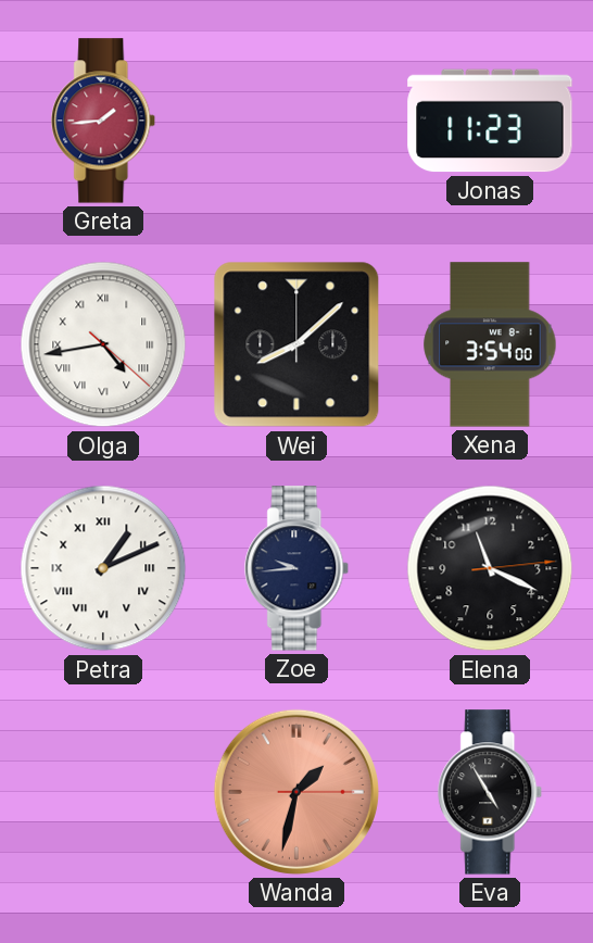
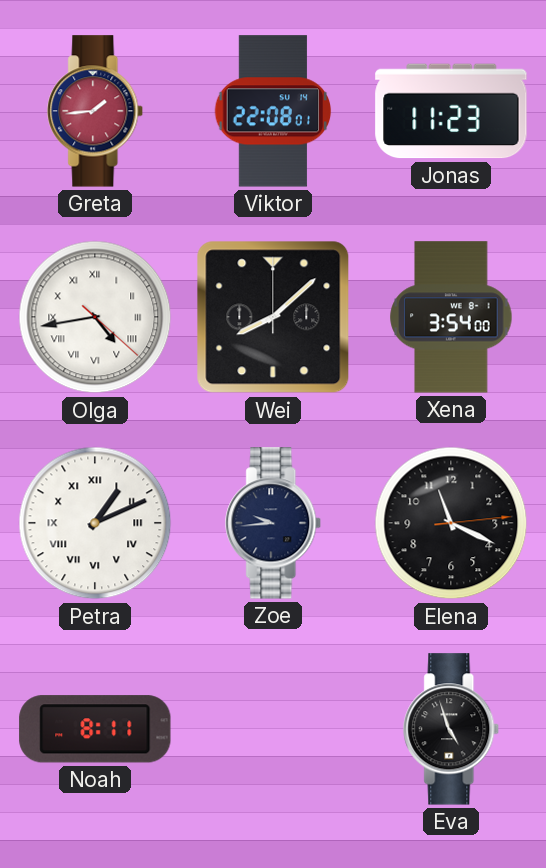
Viktor: none -> 22:08
Noah: none -> 8:11
Wanda: 1:32 -> none
Eva: 4:55 -> 4:57
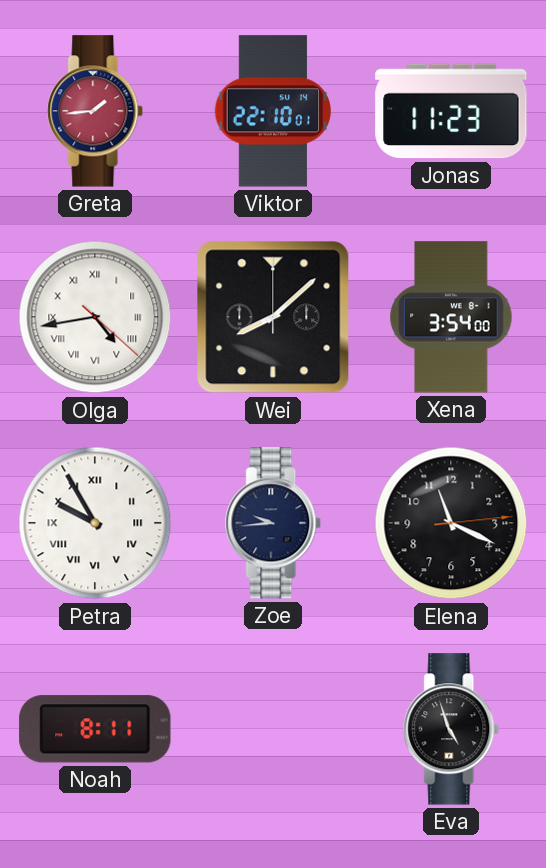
Viktor: 22:08 -> 22:10
Petra: 1:11 -> 9:55
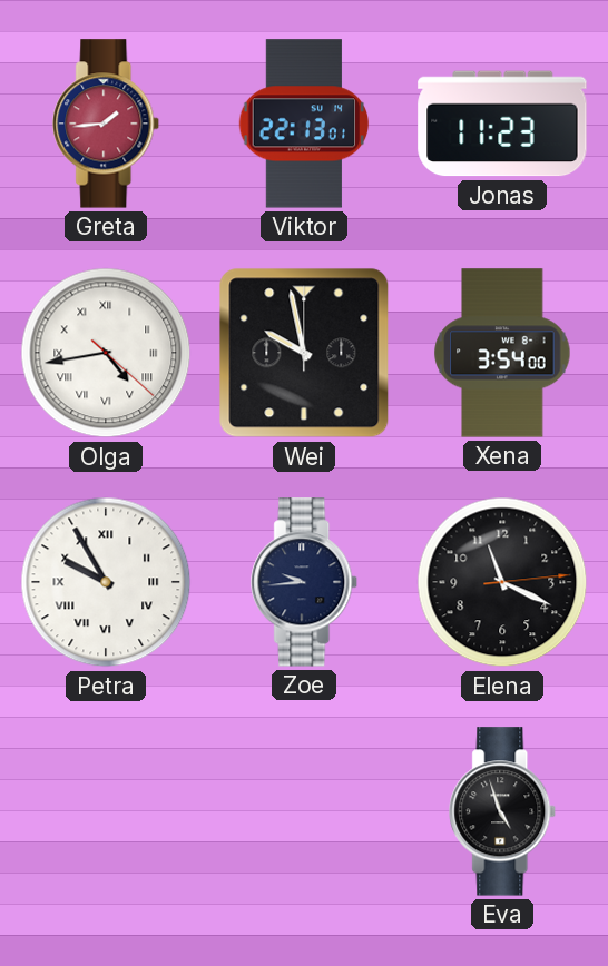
Viktor: 22:10 -> 22:13
Wei: 8:08 -> 9:58
Noah: 8:11 -> none
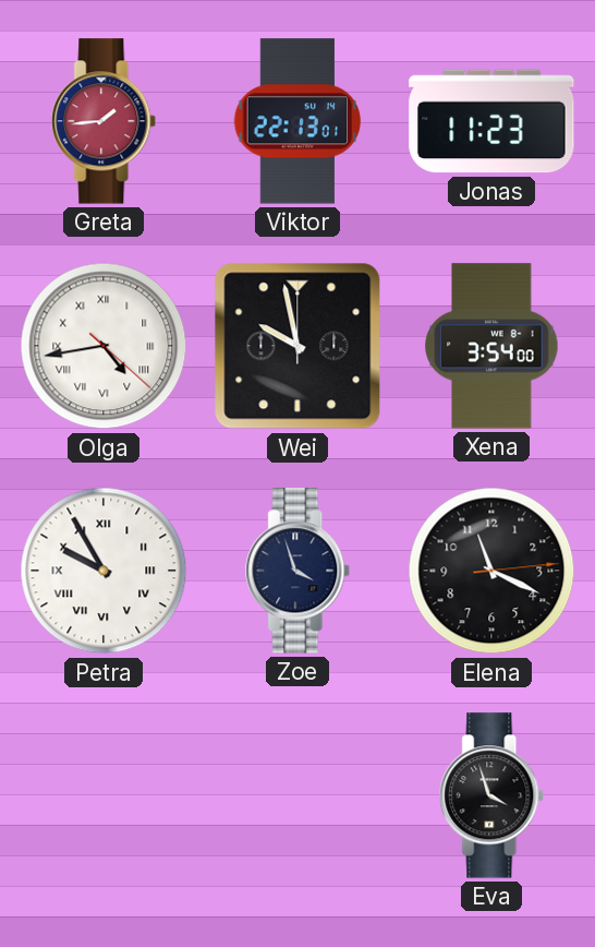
Zoe: 9:44 -> 3:57
Eva: 4:57 -> 3:57
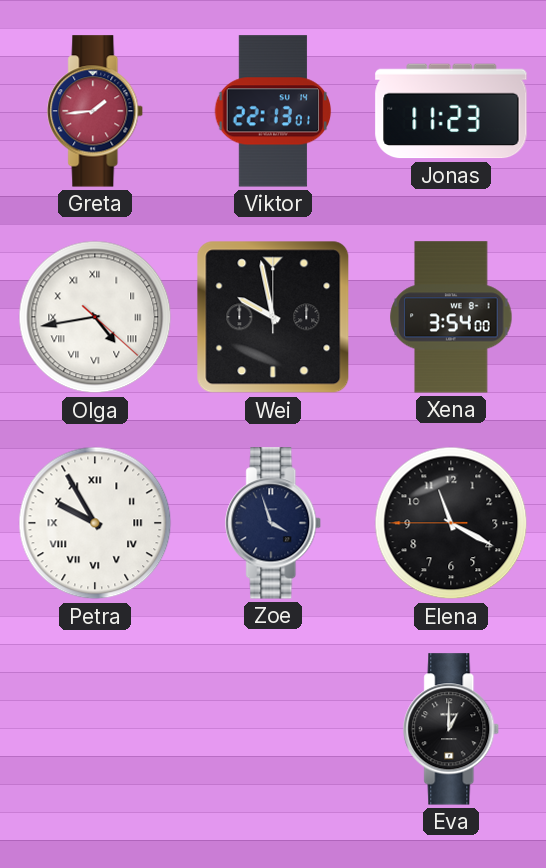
Elena: 11:19:14 -> 11:19:45
Eva: 3:57 -> 1:00
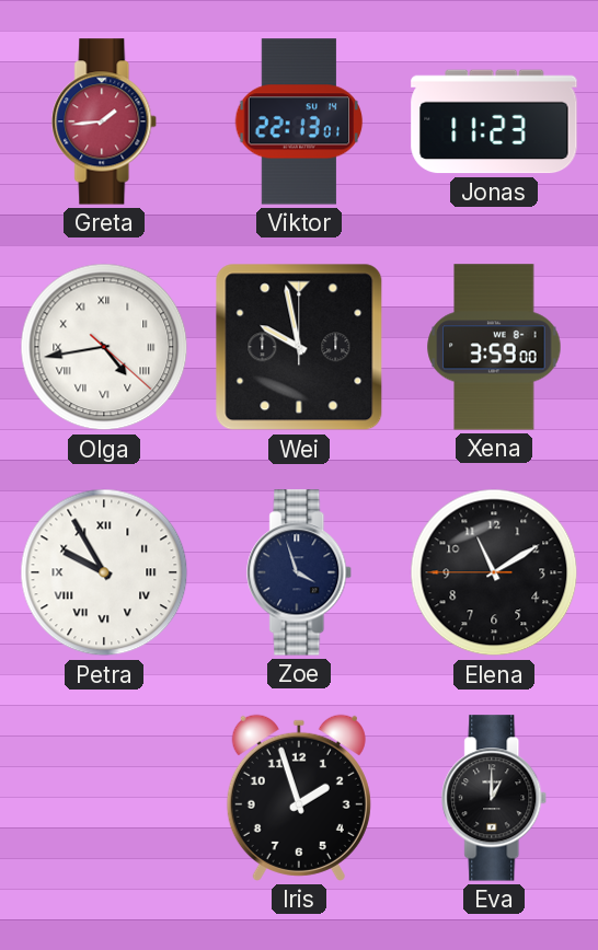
Xena: 3:54 -> 3:59
Elena: 11:19 -> 11:09
Iris: none -> 1:57
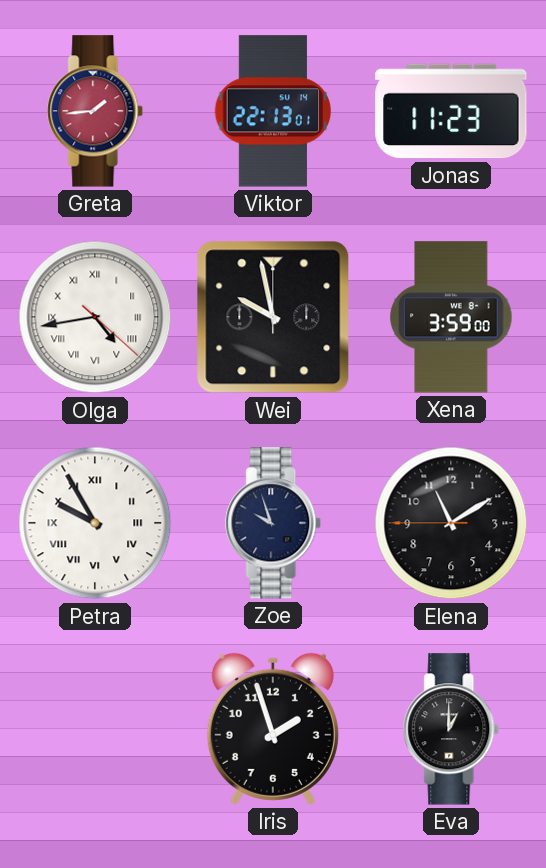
Zoe: 3:57 -> 9:57
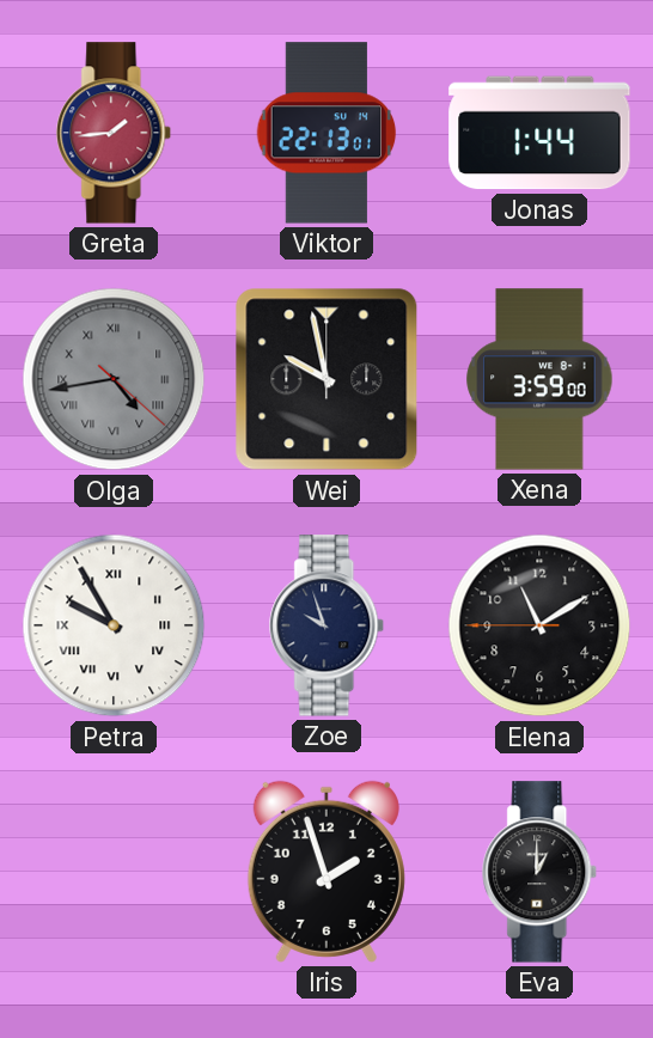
Jonas: 11:23 -> 1:44
Olga dial: white -> grey
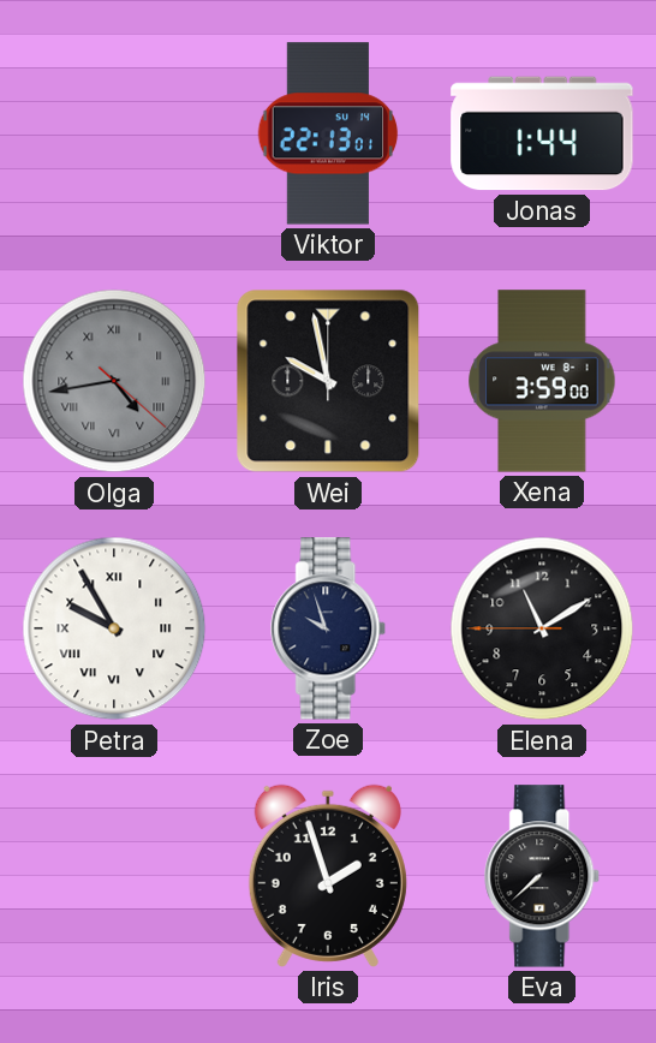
Greta: 1:44 -> none
Eva: 1:00 -> 7:38
